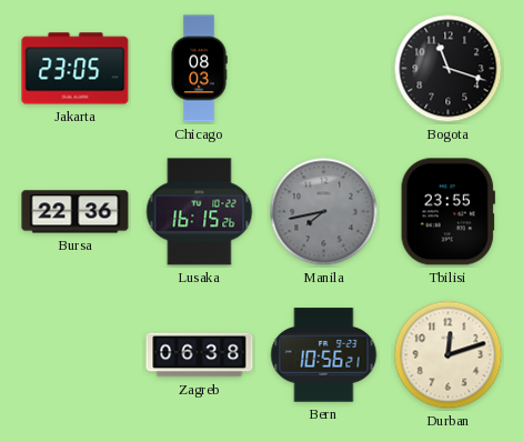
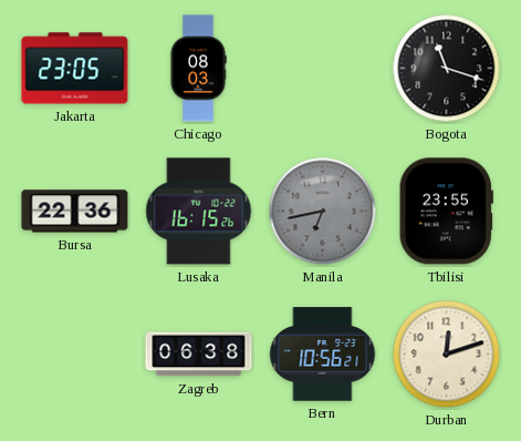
Manila: 7:43 -> 6:43
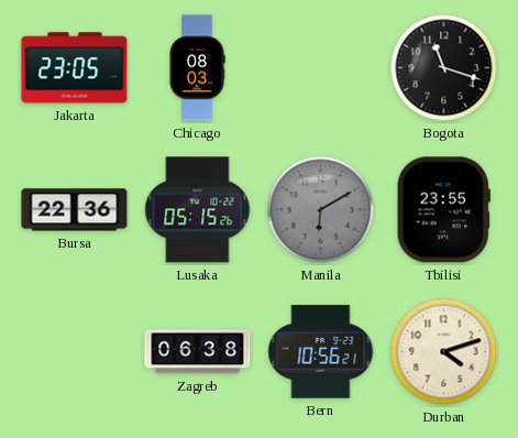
Lusaka: 16:15 -> 05:15
Manila: 6:43 -> 6:10
Durban: 12:12 -> 4:12
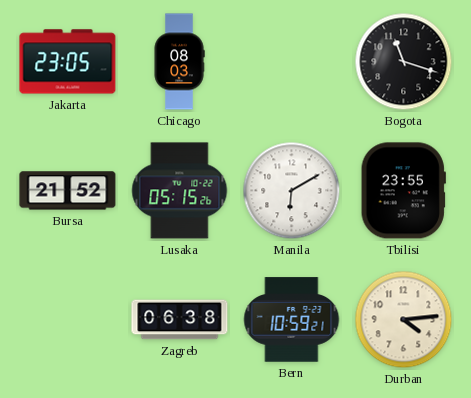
Bursa: 22:36 -> 21:52
Manila dial: grey -> white
Bern: 10:56 -> 10:59
Durban: 4:12 -> 4:14
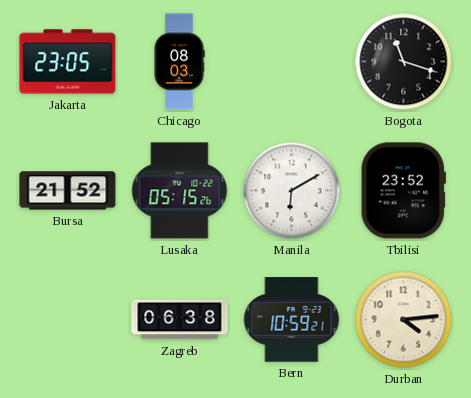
Tbilisi: 23:55 -> 23:52
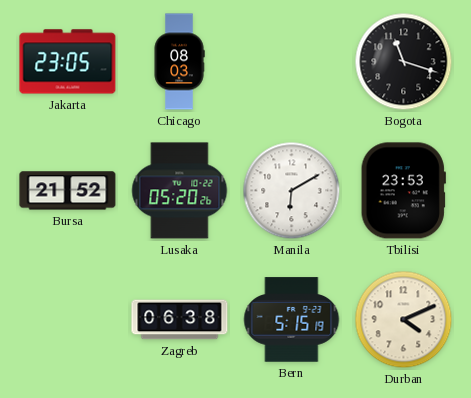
Lusaka: 05:15 -> 05:20
Tbilisi: 23:52 -> 23:53
Bern: 10:59 -> 5:15
Durban: 4:14 -> 4:11
